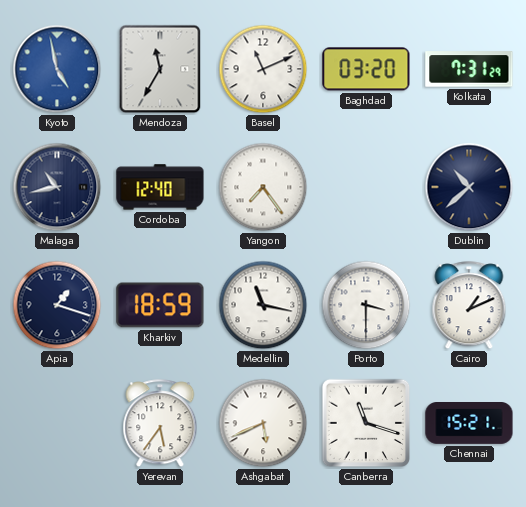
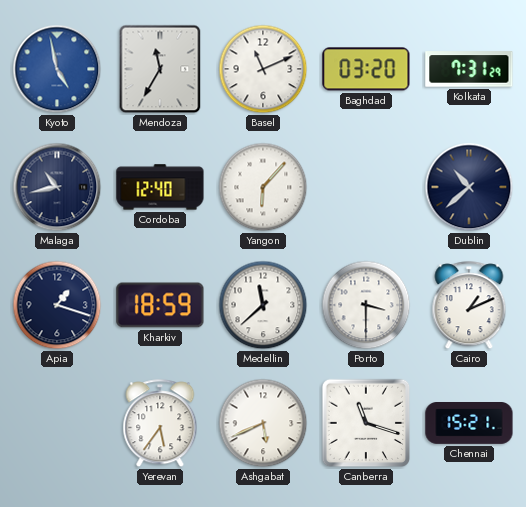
Yangon: 7:24 -> 6:07
Medellin: 11:17 -> 11:38
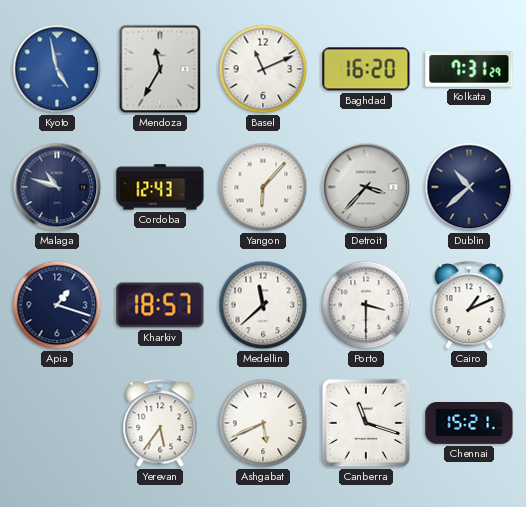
Baghdad: 03:20 -> 16:20
Malaga: 10:43 -> 10:48
Cordoba: 12:40 -> 12:43
Detroit: none -> 3:37
Kharkiv: 18:59 -> 18:57
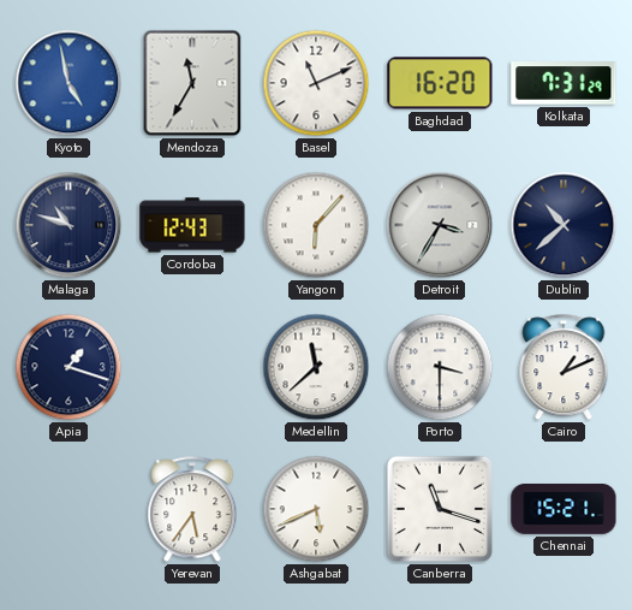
Detroit: 3:37 -> 3:35
Kharkiv: 18:57 -> none
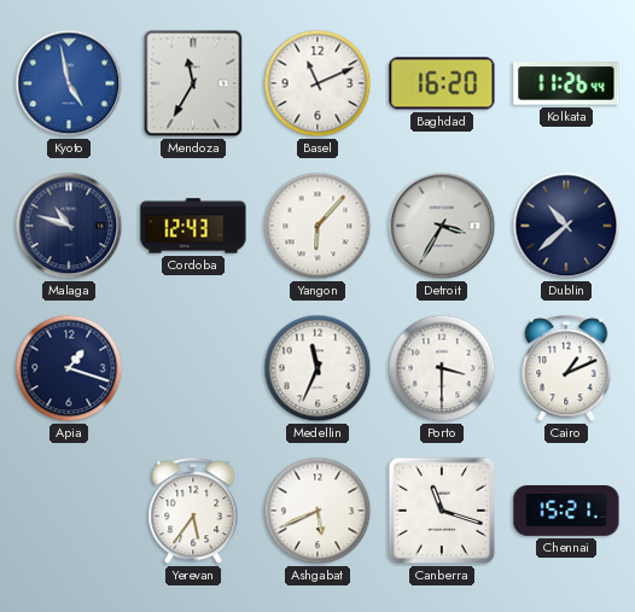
Kolkata: 7:31 -> 11:26
Medellin: 11:38 -> 11:34
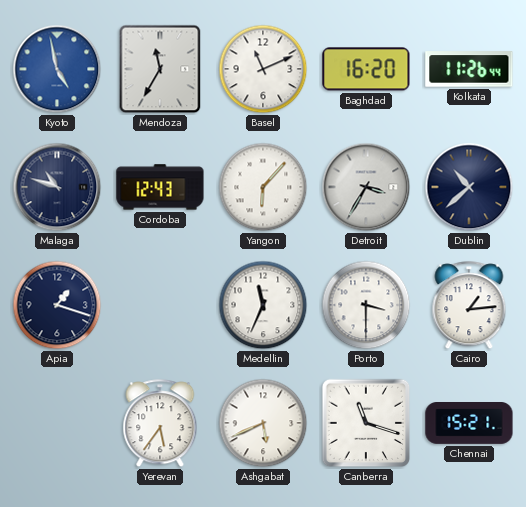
Cairo: 1:11 -> 1:14
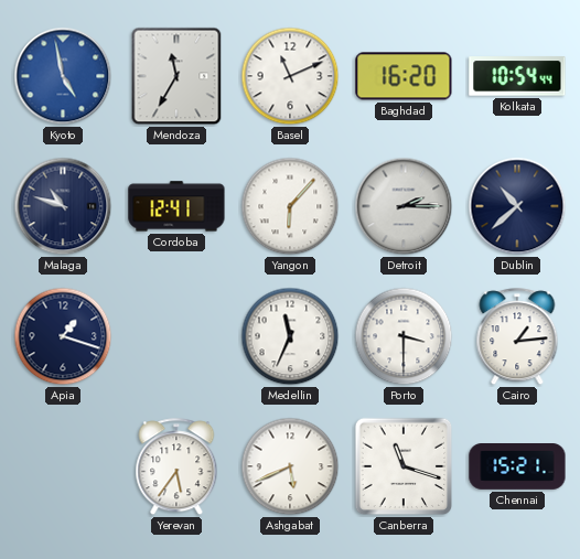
Kolkata: 11:26 -> 10:54
Cordoba: 12:43 -> 12:41
Detroit: 3:35 -> 2:15
